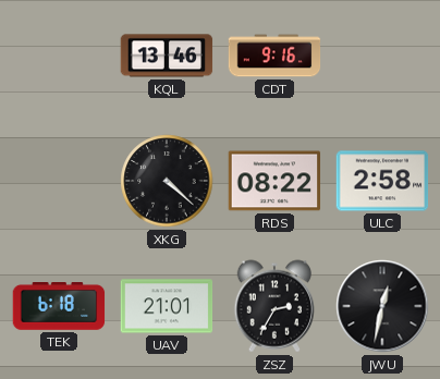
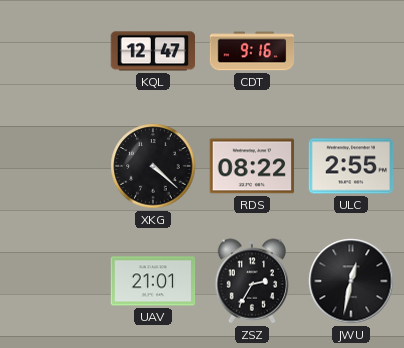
KQL: 13:46 -> 12:47
ULC: 2:58 -> 2:55
TEK: 6:18 -> none
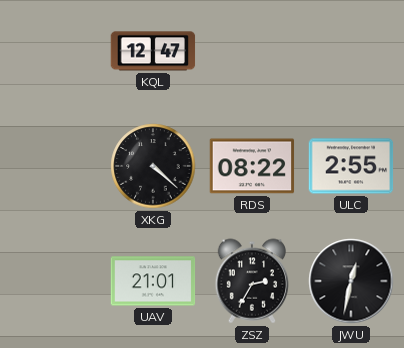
CDT: 9:16 -> none
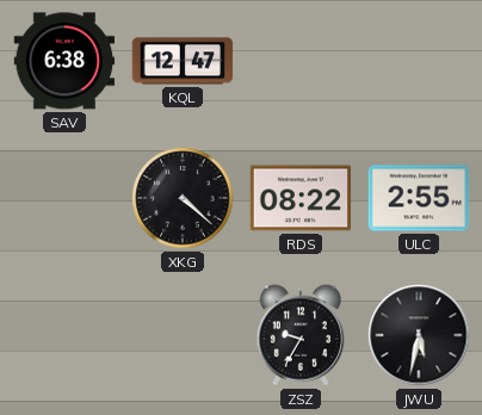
SAV: none -> 6:38
UAV: 21:01 -> none
ZSZ: 2:35 -> 9:35
JWU: 12:32 -> 5:32
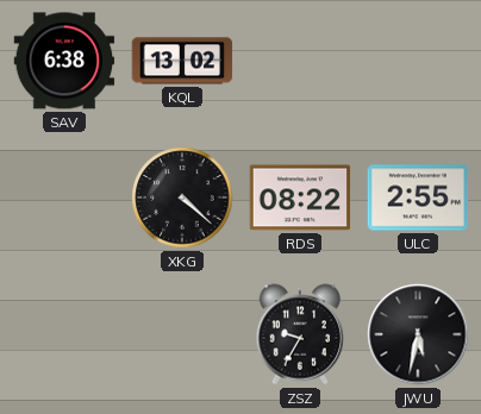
KQL: 12:47 -> 13:02
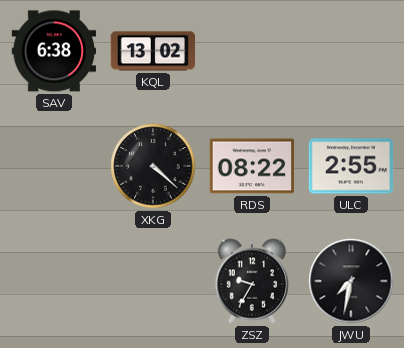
JWU: 5:32 -> 7:32
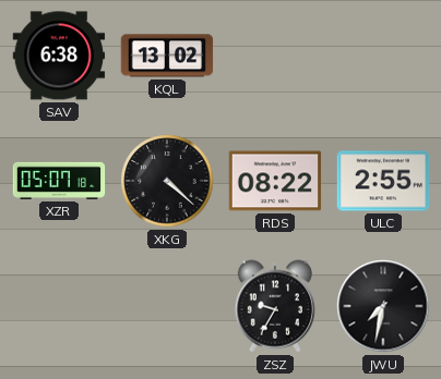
XZR: none -> 05:07
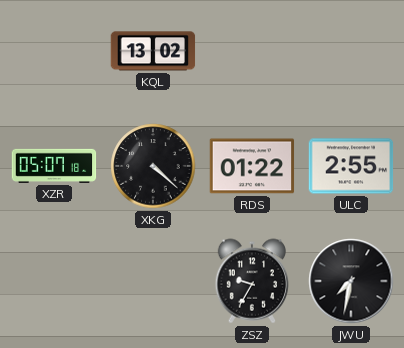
SAV: 6:38 -> none
RDS: 08:22 -> 01:22
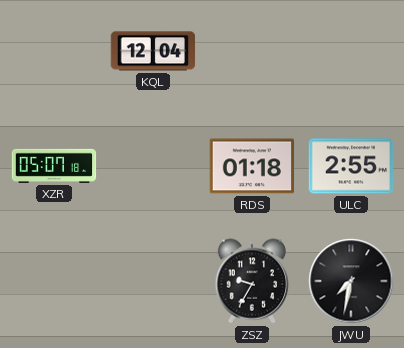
KQL: 13:02 -> 12:04
XKG: 4:22 -> none
RDS: 01:22 -> 01:18
